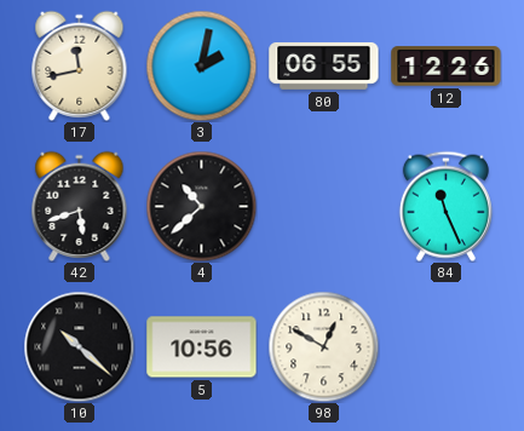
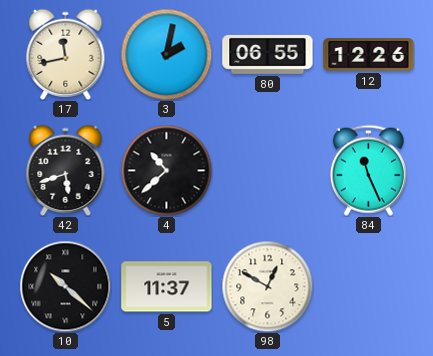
5: 10:56 -> 11:37
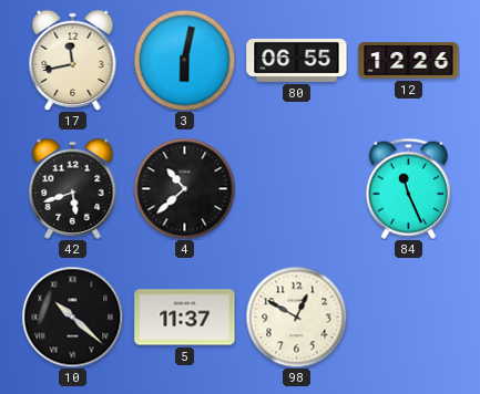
3: 2:02 -> 6:02
